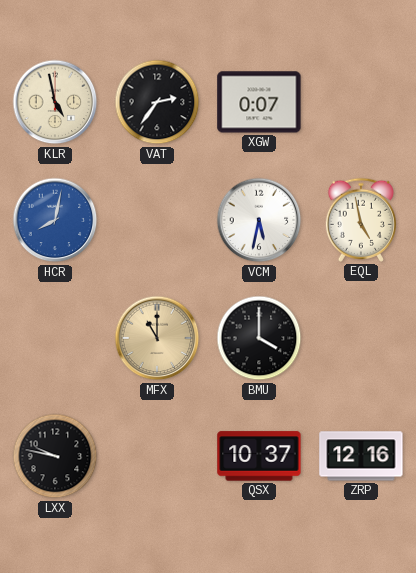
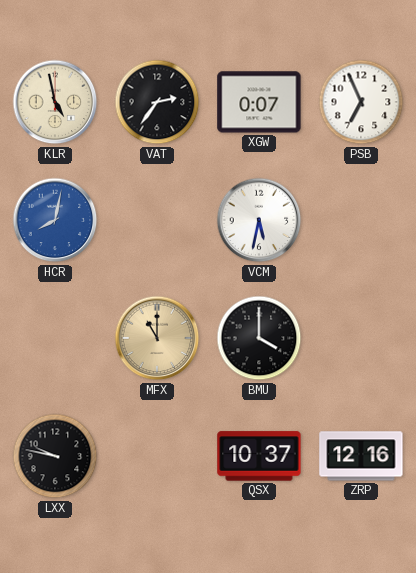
PSB: none -> 6:56
EQL: 4:58 -> none
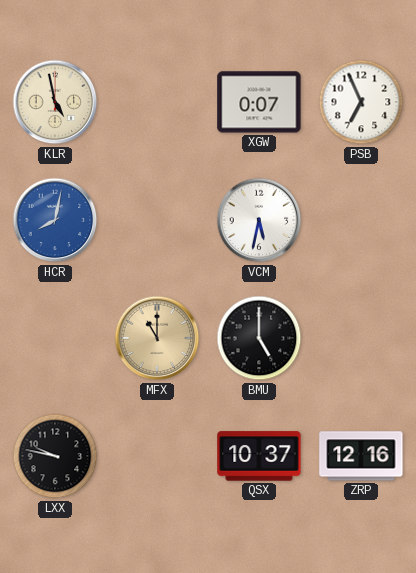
VAT: 2:36 -> none
BMU: 4:00 -> 5:00
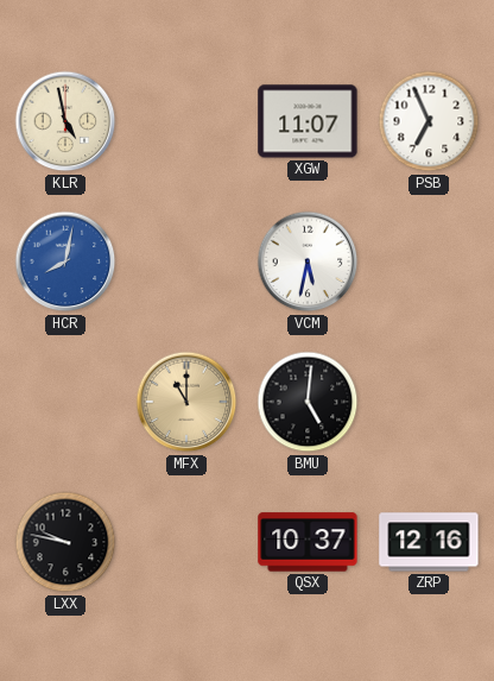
XGW: 0:07 -> 11:07
BMU: 5:00 -> 5:01
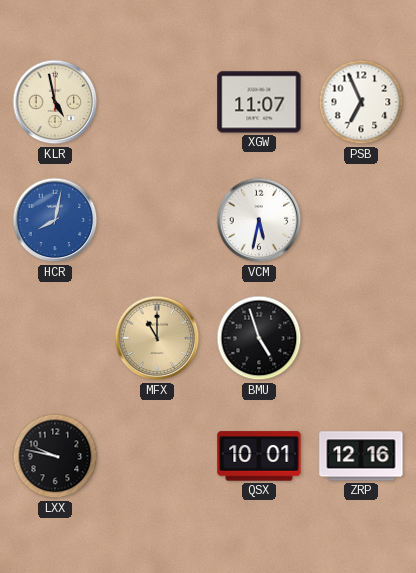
BMU: 5:01 -> 4:57
QSX: 10:37 -> 10:01
